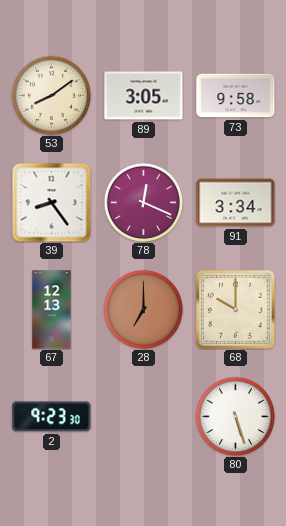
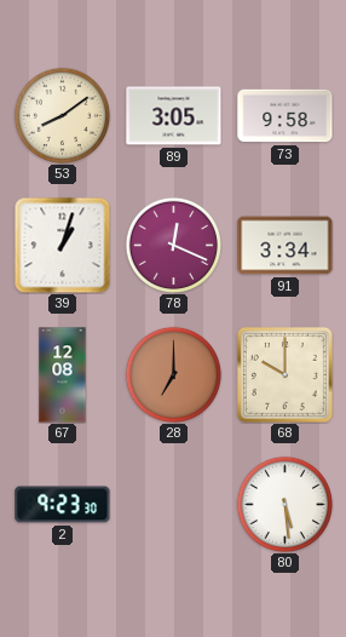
39: 8:24 -> 1:03
67: 12:13 -> 12:08
80: 5:27 -> 5:29
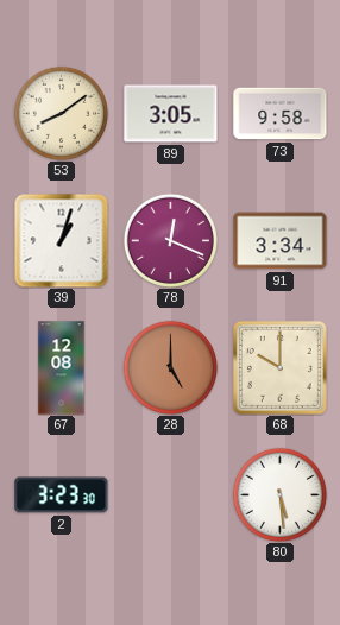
28: 7:00 -> 5:00
2: 9:23 -> 3:23
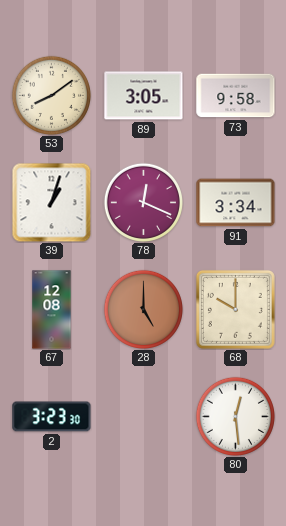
80: 5:29 -> 12:29
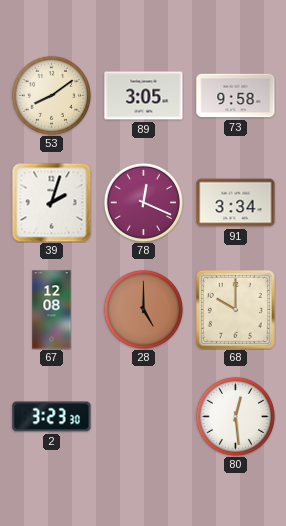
39: 1:03 -> 2:03
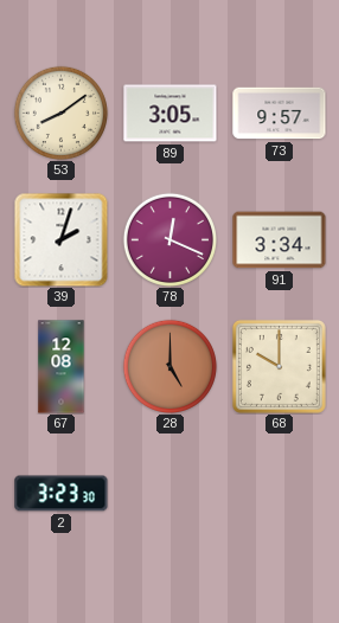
73: 9:58 -> 9:57
80: 12:29 -> none
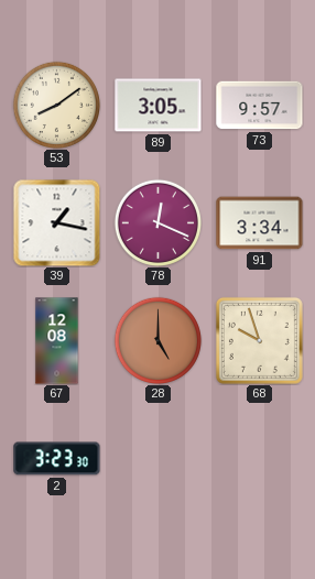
39: 2:03 -> 1:17
68: 10:00 -> 9:57
